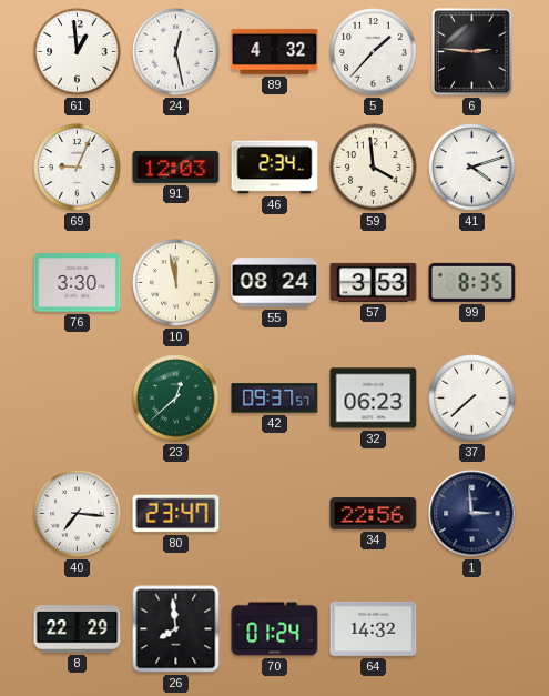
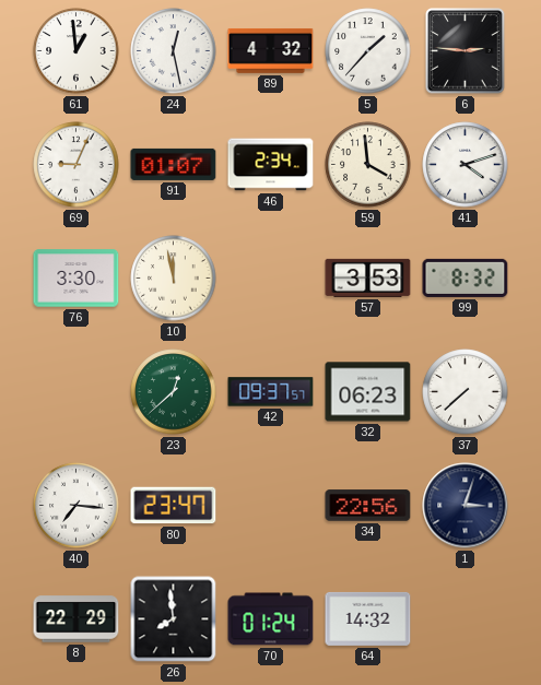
91: 12:03 -> 01:07
55: 08:24 -> none
99: 8:35 -> 8:32
1: 2:59 -> 3:03
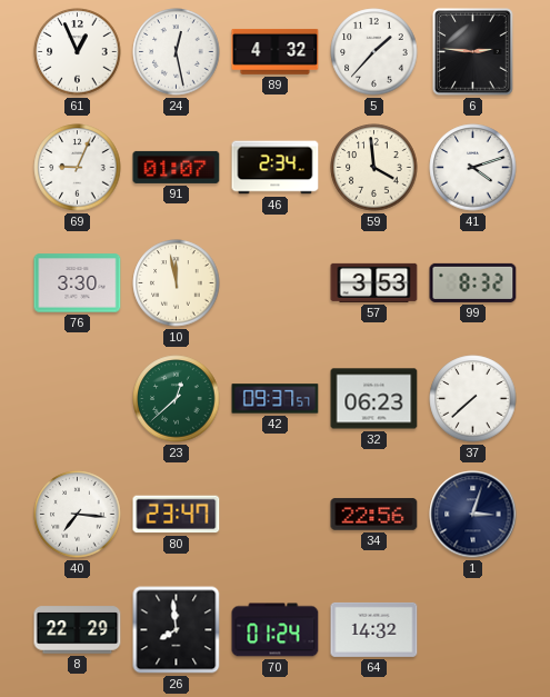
61: 12:59 -> 12:56
